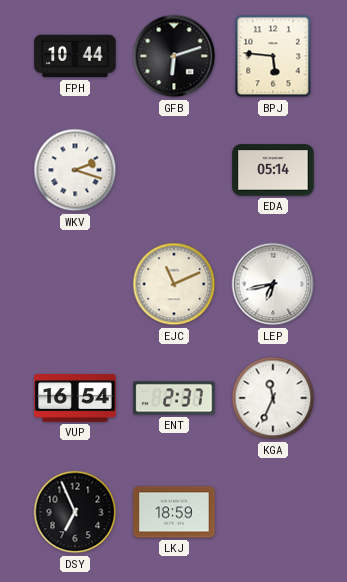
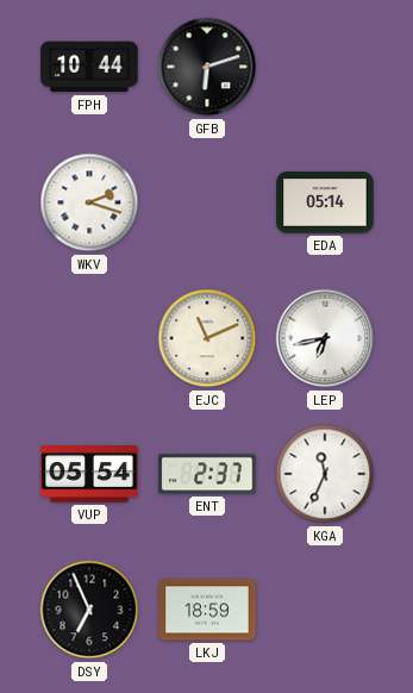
BPJ: 5:46 -> none
VUP: 16:54 -> 05:54
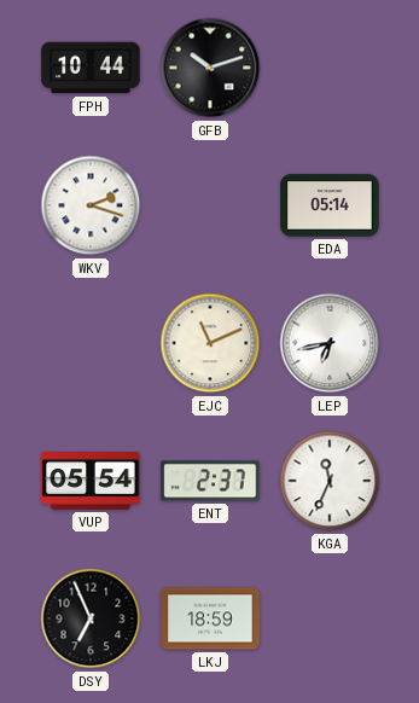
GFB: 6:12 -> 10:12
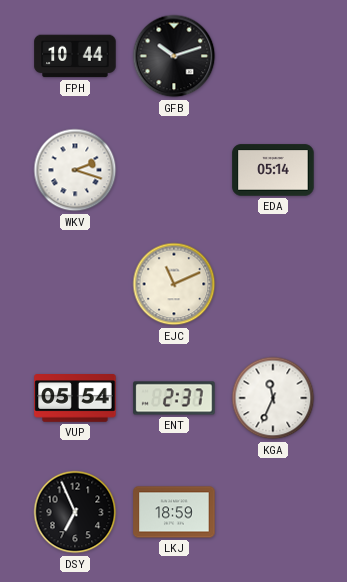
LEP: 6:43 -> none
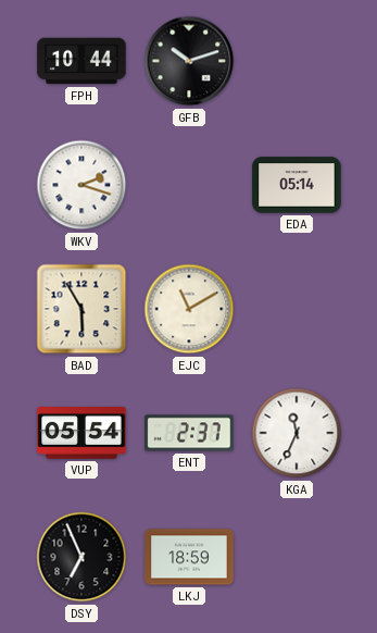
BAD: none -> 5:55
EJC: 11:11 -> 11:10
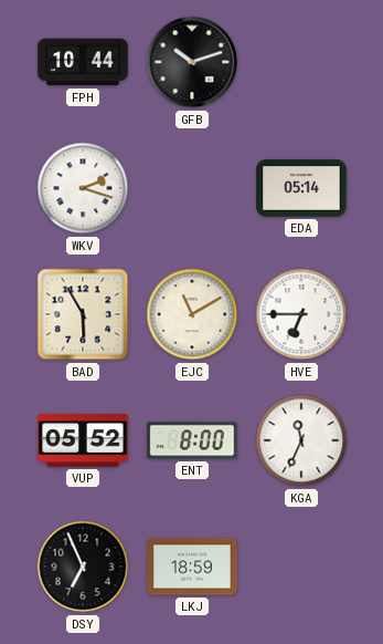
HVE: none -> 6:45
VUP: 05:54 -> 05:52
ENT: 2:37 -> 8:00
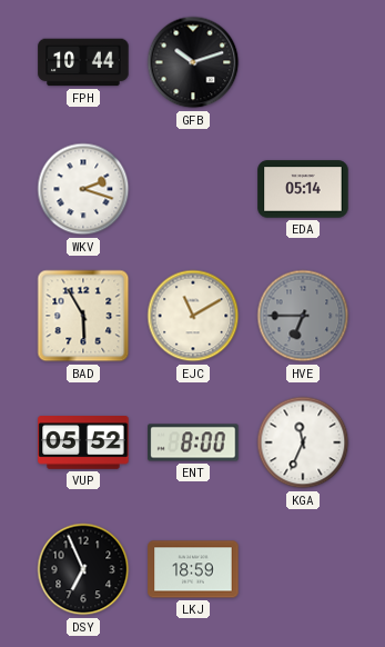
HVE dial: white -> grey
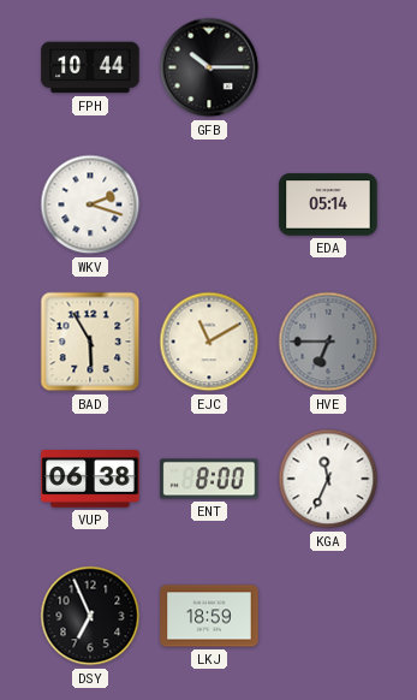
GFB: 10:12 -> 10:15
VUP: 05:52 -> 06:38
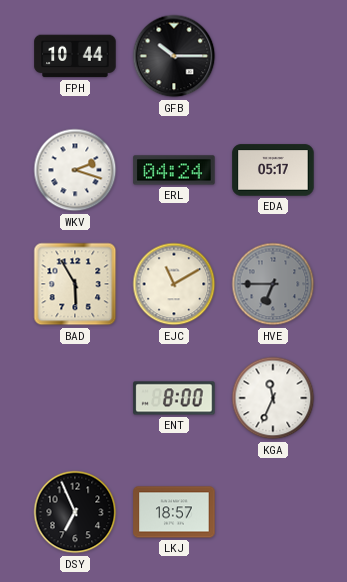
ERL: none -> 04:24
EDA: 05:14 -> 05:17
VUP: 06:38 -> none
LKJ: 18:59 -> 18:57
